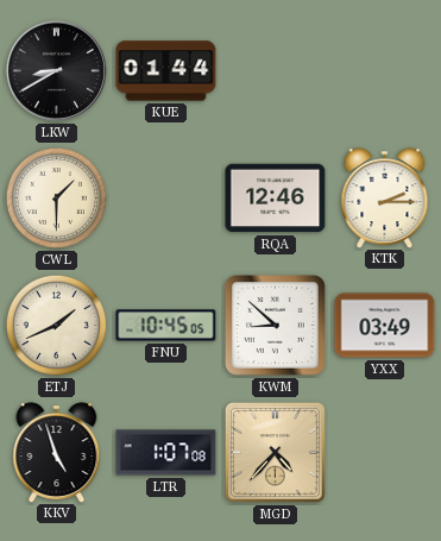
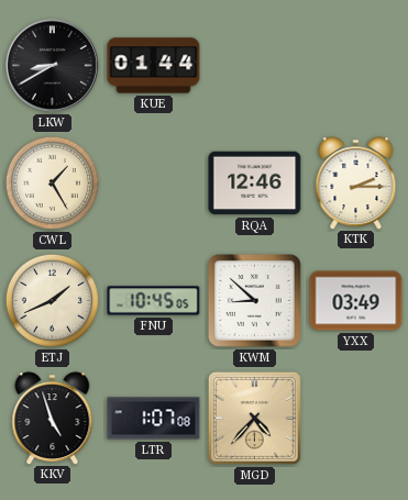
CWL: 1:30 -> 1:25
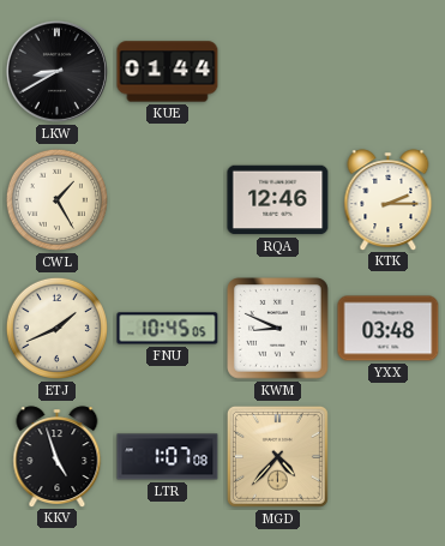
KWM: 8:52 -> 8:49
YXX: 03:49 -> 03:48
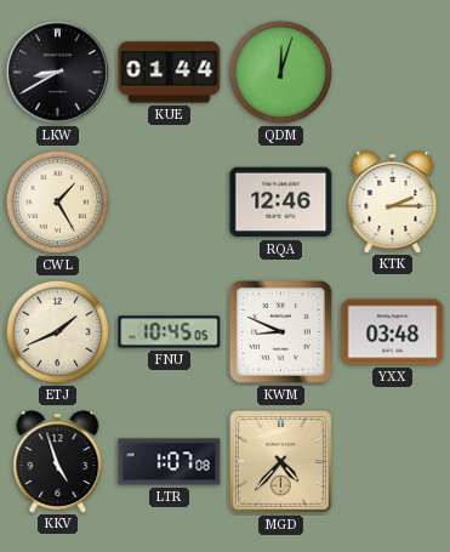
QDM: none -> 12:03
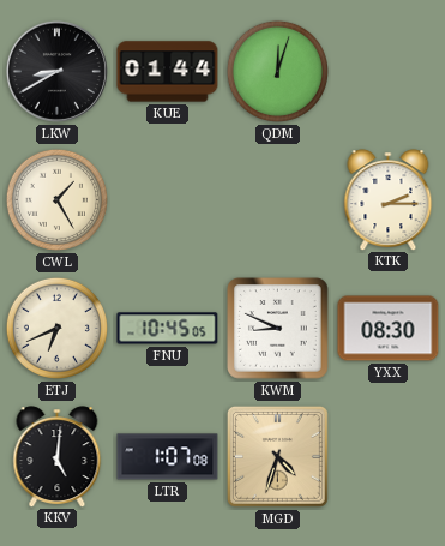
RQA: 12:46 -> none
ETJ: 1:41 -> 6:41
YXX: 03:48 -> 08:30
KKV: 4:57 -> 5:01
MGD: 4:37 -> 4:33
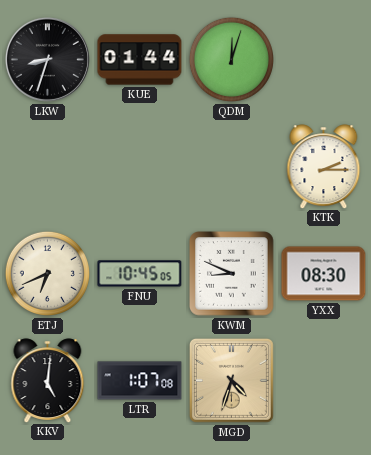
LKW: 8:40 -> 8:33
CWL: 1:25 -> none
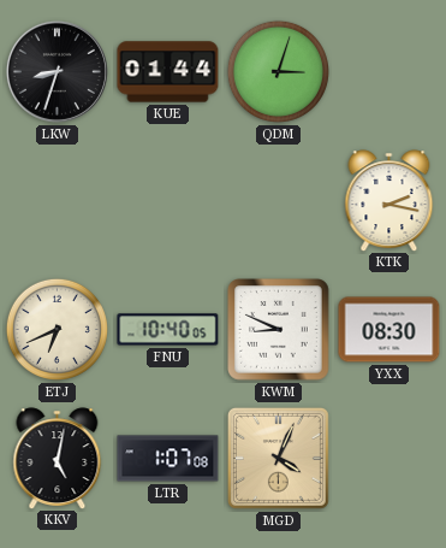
QDM: 12:03 -> 3:03
KTK: 2:15 -> 2:17
FNU: 10:45 -> 10:40
KKV: 5:01 -> 5:02
MGD: 4:33 -> 4:04
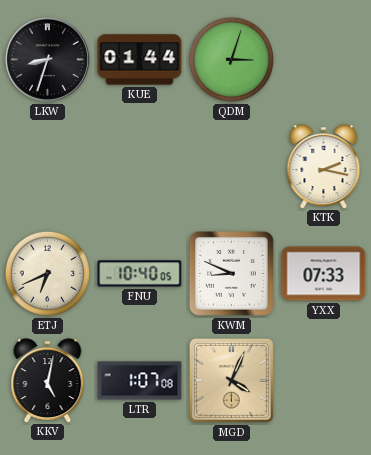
YXX: 08:30 -> 07:33
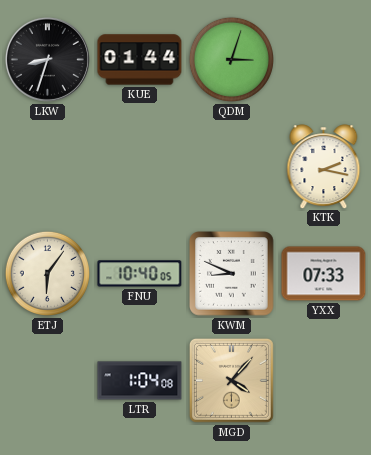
ETJ: 6:41 -> 6:06
KKV: 5:02 -> none
LTR: 1:07 -> 1:04
MGD: 4:04 -> 4:07
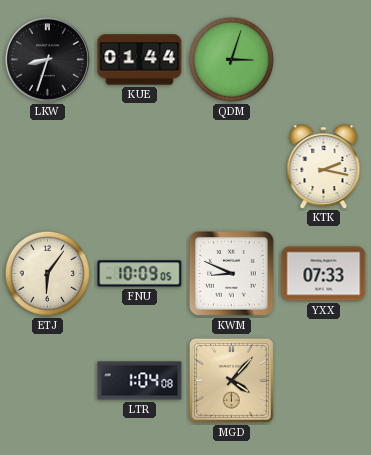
FNU: 10:40 -> 10:09
